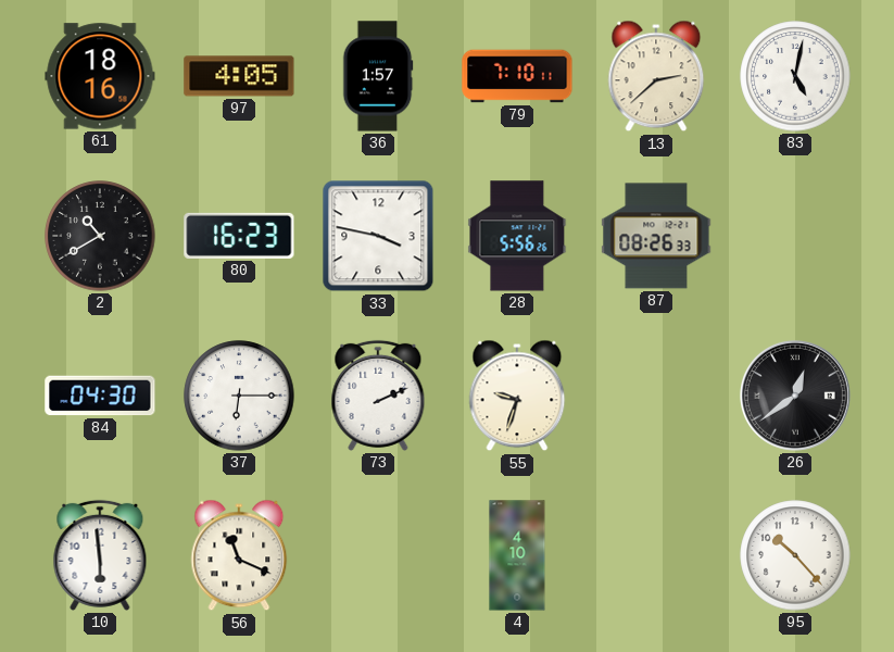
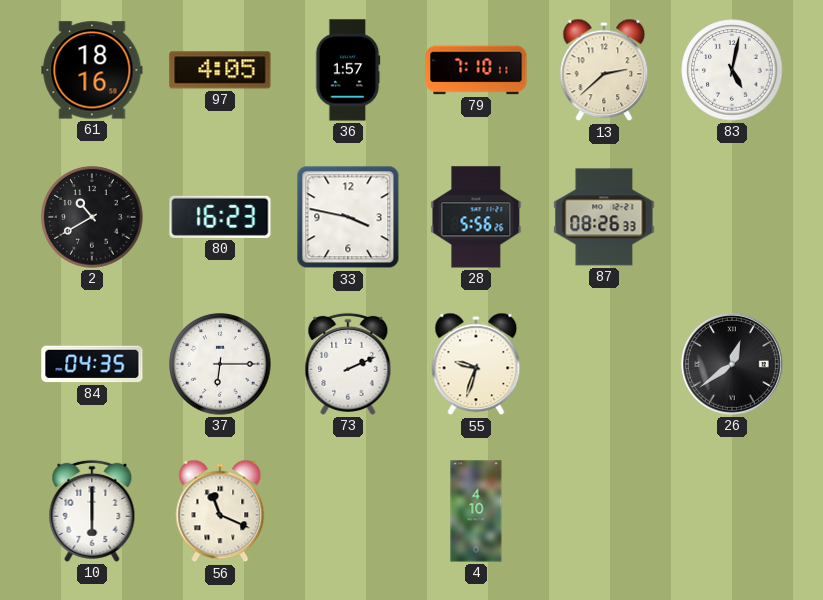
84: 04:30 -> 04:35
10: 5:59 -> 6:00
95: 10:23 -> none
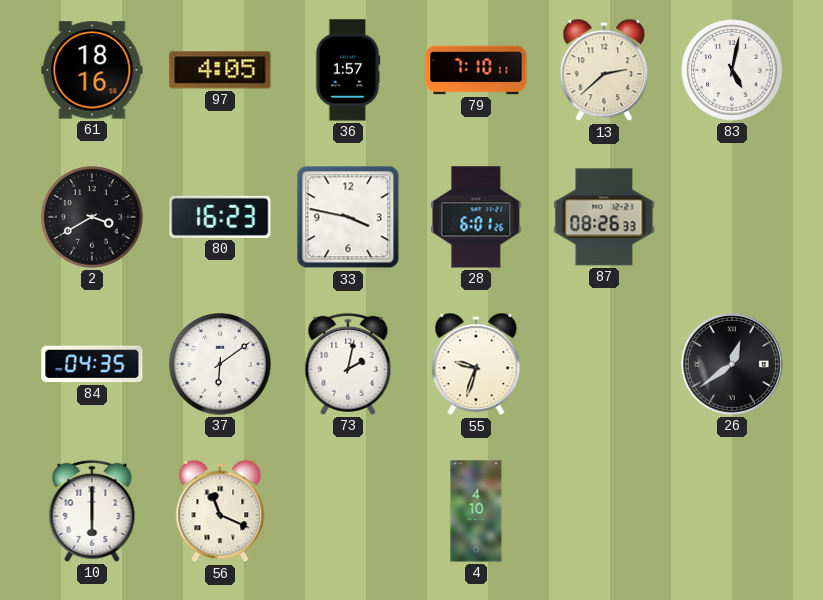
2: 10:40 -> 3:40
28: 5:56 -> 6:01
37: 6:15 -> 6:09
73: 2:11 -> 2:02
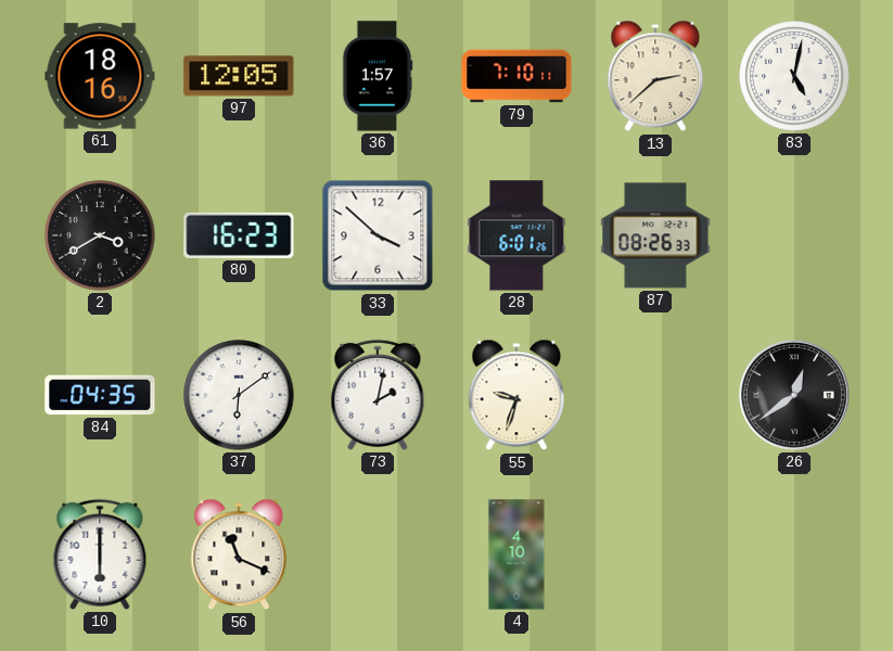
97: 4:05 -> 12:05
33: 3:47 -> 3:52
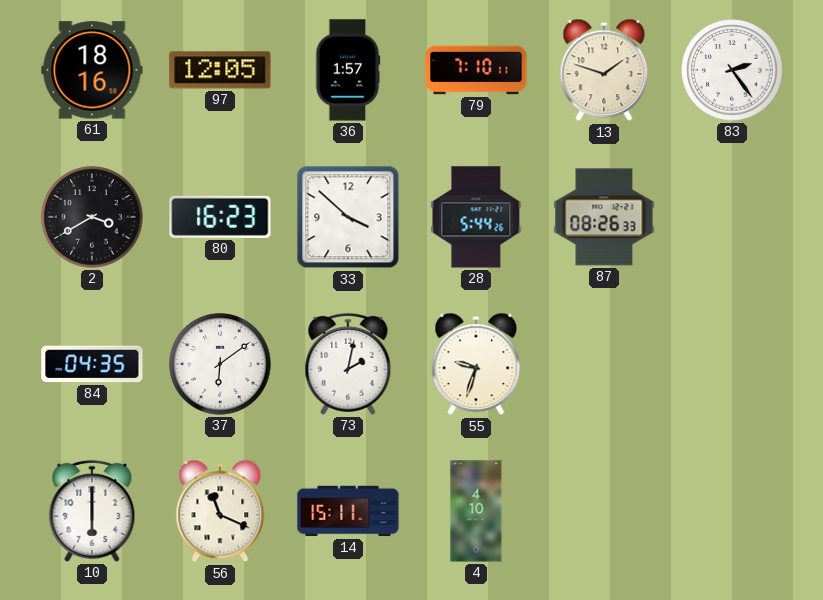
13: 2:38 -> 1:48
83: 5:02 -> 2:24
28: 6:01 -> 5:44
26: 12:39 -> none
14: none -> 15:11
